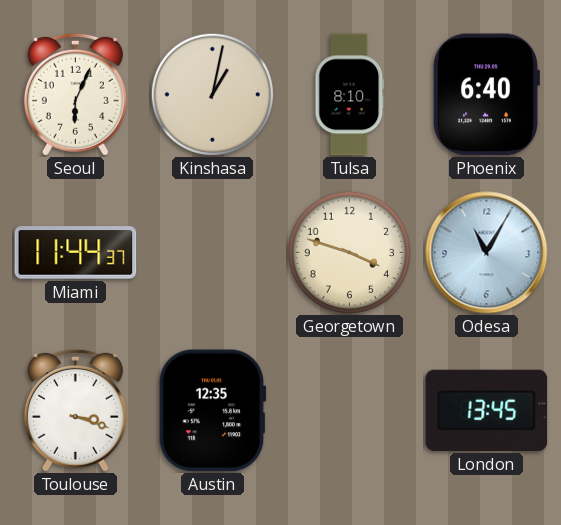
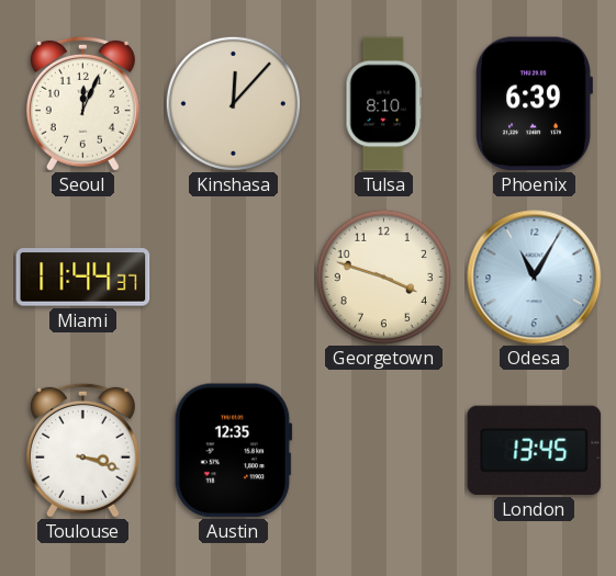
Seoul: 6:04 -> 12:04
Kinshasa: 1:02 -> 12:07
Phoenix: 6:40 -> 6:39
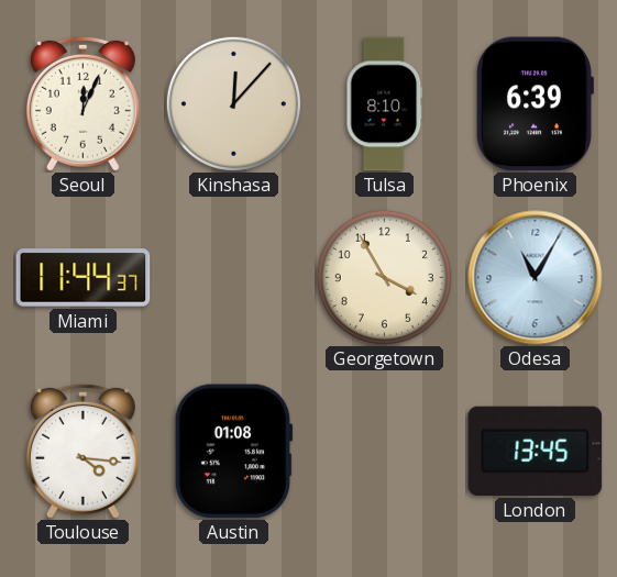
Georgetown: 3:48 -> 3:55
Toulouse: 3:18 -> 4:16
Austin: 12:35 -> 01:08
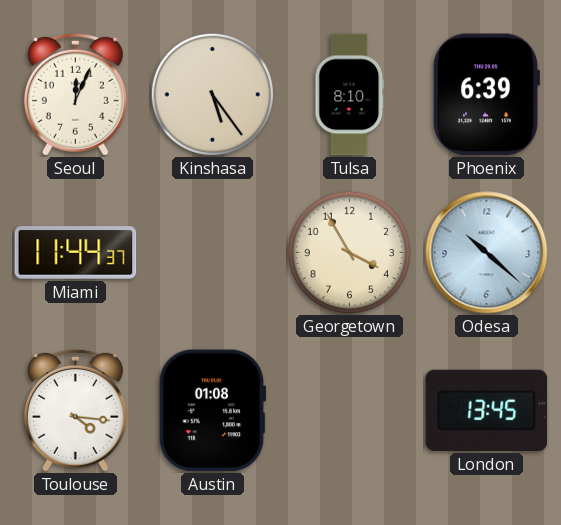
Kinshasa: 12:07 -> 5:24
Odesa: 11:05 -> 10:22
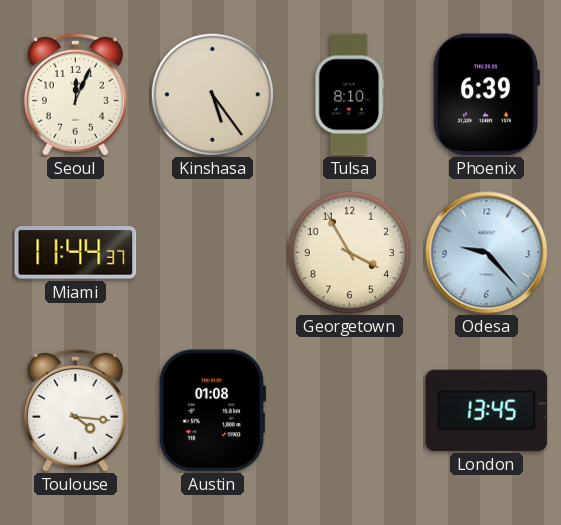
Odesa: 10:22 -> 9:23
